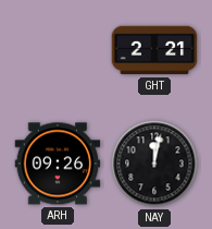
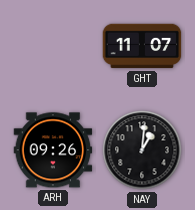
GHT: 2:21 -> 11:07
NAY: 12:02 -> 1:01
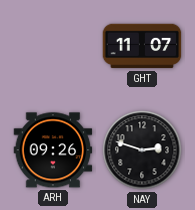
NAY: 1:01 -> 2:48
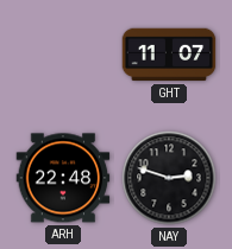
ARH: 09:26 -> 22:48
